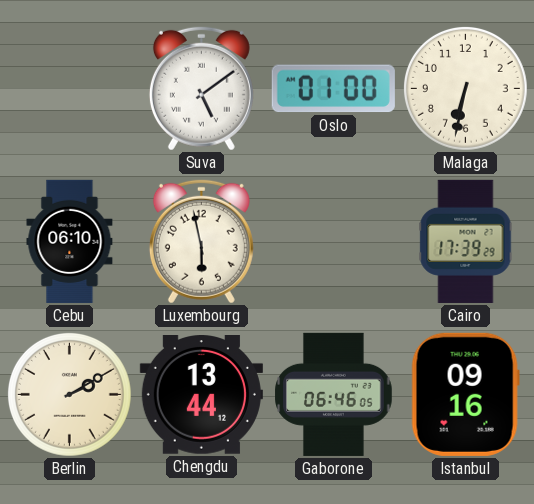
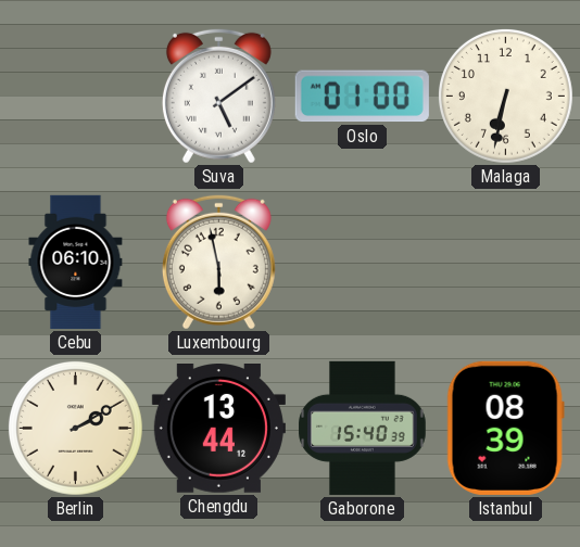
Cairo: 17:39 -> none
Gaborone: 06:46 -> 15:40
Istanbul: 09:16 -> 08:39
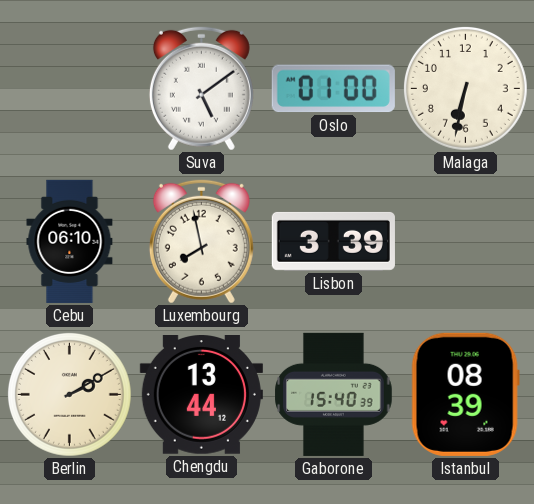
Luxembourg: 5:58 -> 7:58
Lisbon: none -> 3:39
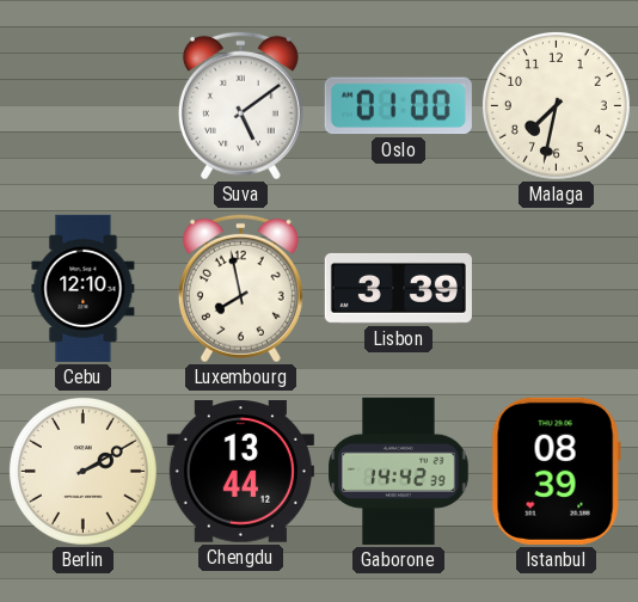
Malaga: 6:32 -> 7:32
Cebu: 06:10 -> 12:10
Gaborone: 15:40 -> 14:42
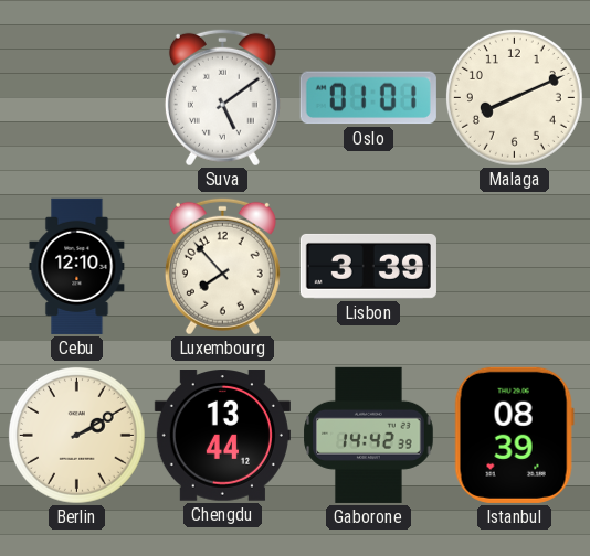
Oslo: 01:00 -> 01:01
Malaga: 7:32 -> 8:11
Luxembourg: 7:58 -> 7:53
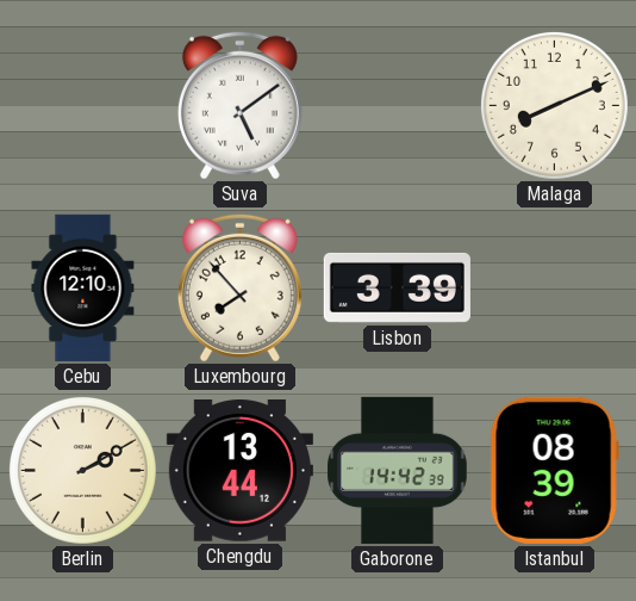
Oslo: 01:01 -> none
